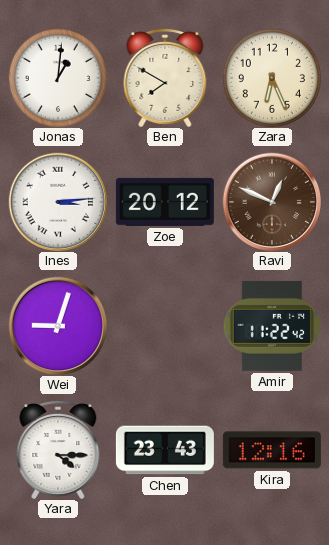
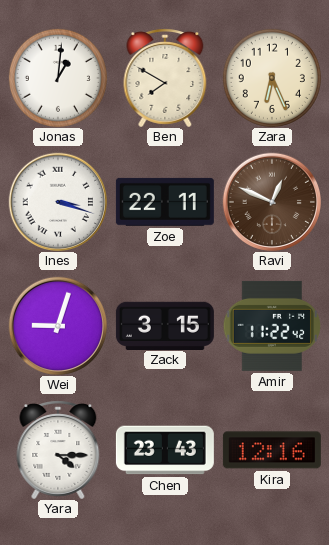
Ines: 3:14 -> 3:18
Zoe: 20:12 -> 22:11
Zack: none -> 3:15
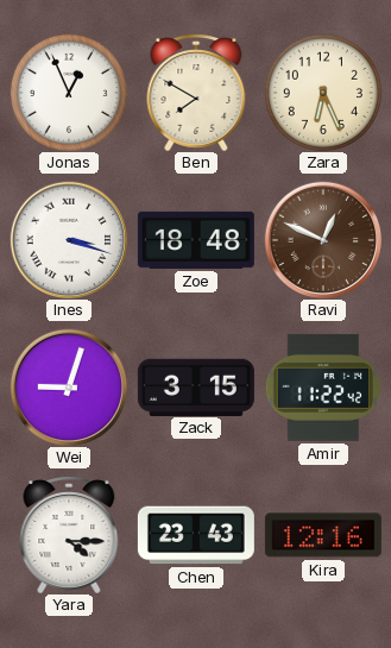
Jonas: 1:01 -> 12:56
Zoe: 22:11 -> 18:48
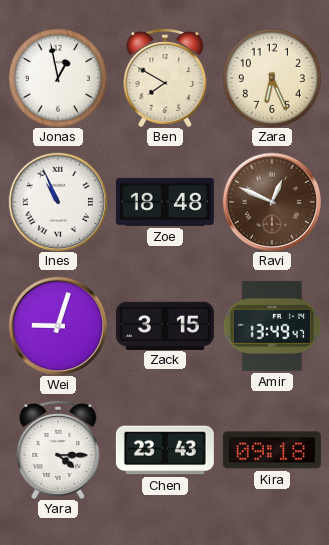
Jonas: 12:56 -> 12:58
Ines: 3:18 -> 10:56
Amir: 11:22 -> 13:49
Kira: 12:16 -> 09:18
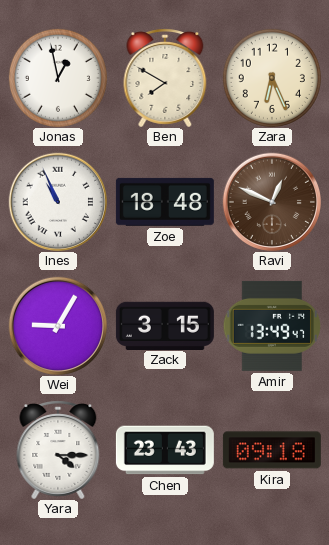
Wei: 9:03 -> 9:05
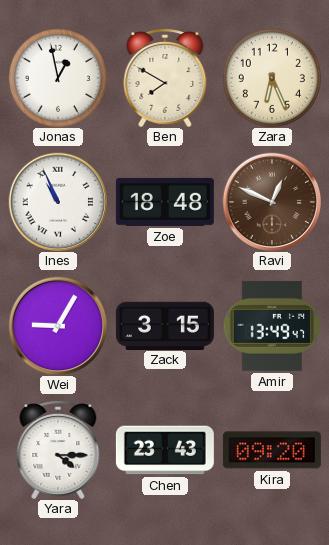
Kira: 09:18 -> 09:20
